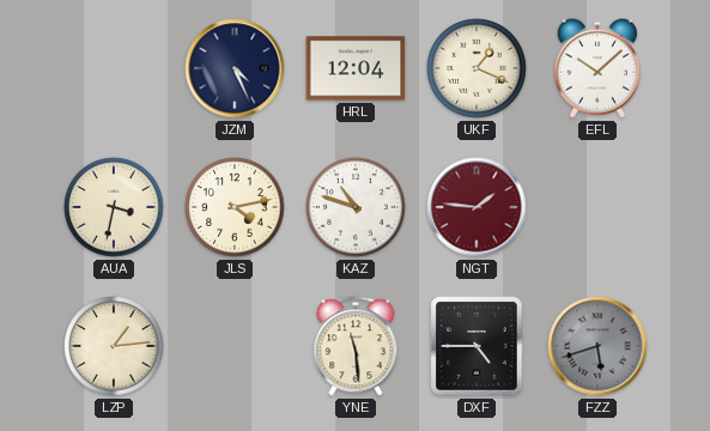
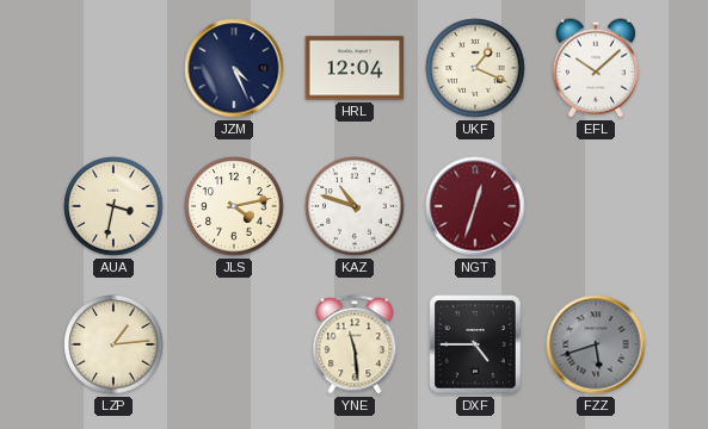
NGT: 1:46 -> 12:33
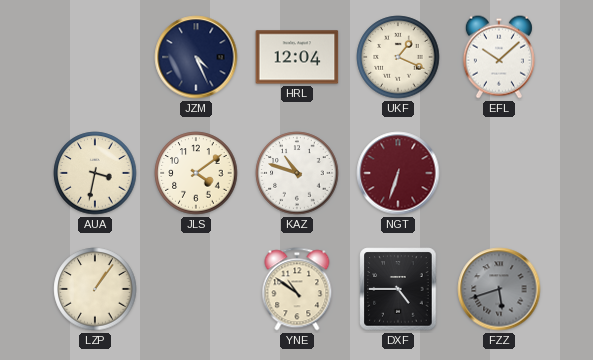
JLS: 4:13 -> 4:09
NGT: 12:33 -> 6:33
LZP: 1:14 -> 1:06
YNE: 11:29 -> 10:51
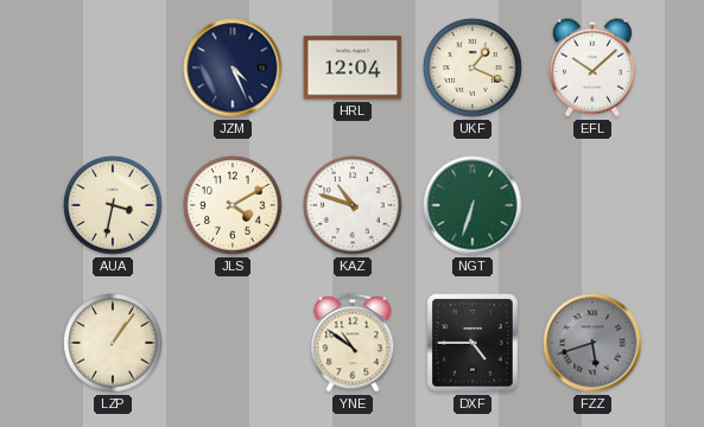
JLS: 4:09 -> 4:10
NGT dial: burgundy -> green
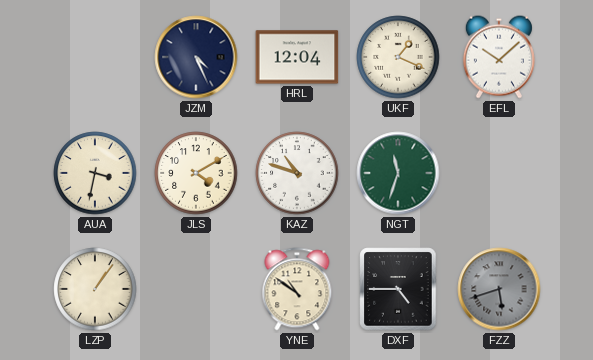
NGT: 6:33 -> 11:33
